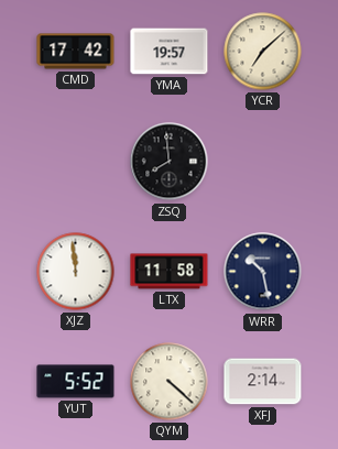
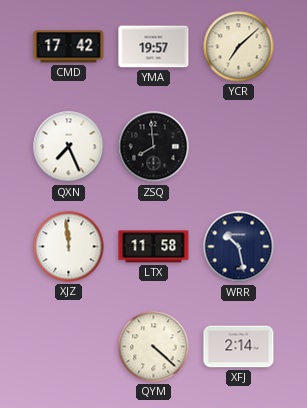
QXN: none -> 7:26
YUT: 5:52 -> none
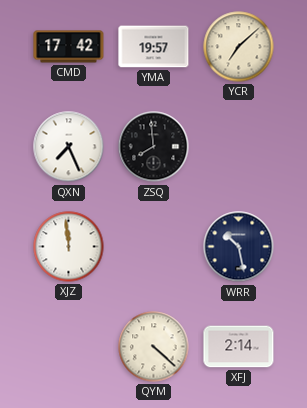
LTX: 11:58 -> none
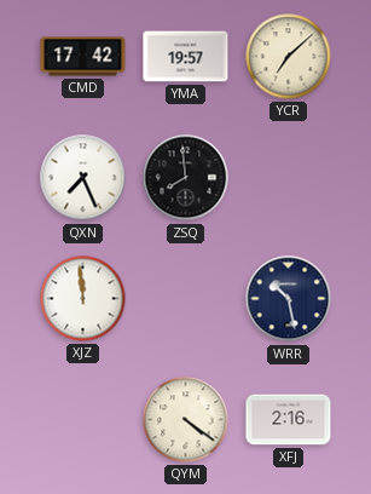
QYM: 4:22 -> 4:21
XFJ: 2:14 -> 2:16
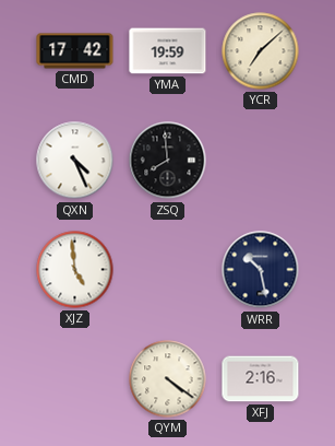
YMA: 19:57 -> 19:59
QXN: 7:26 -> 4:26
XJZ: 11:59 -> 4:59
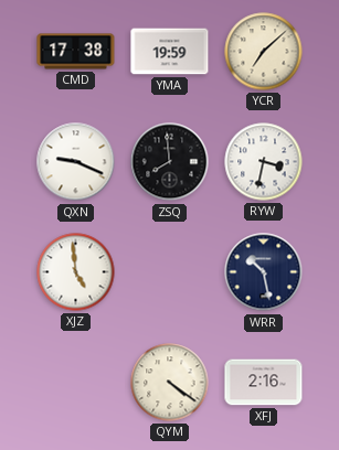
CMD: 17:42 -> 17:38
QXN: 4:26 -> 9:19
RYW: none -> 3:32
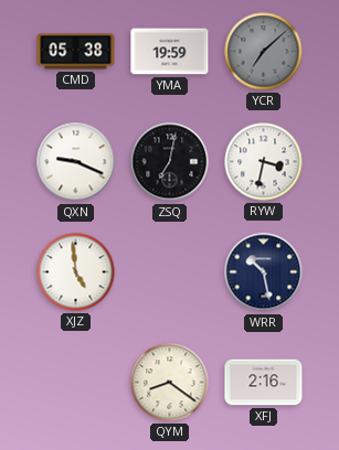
CMD: 17:38 -> 05:38
YCR dial: cream -> grey
ZSQ: 7:59 -> 7:02
QYM: 4:21 -> 8:21
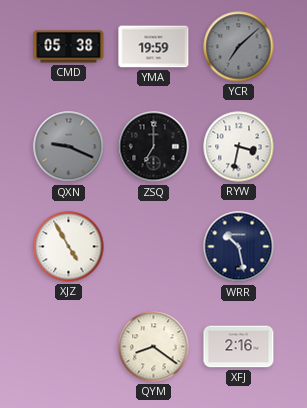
QXN dial: white -> grey
ZSQ: 7:02 -> 7:00
XJZ: 4:59 -> 4:55
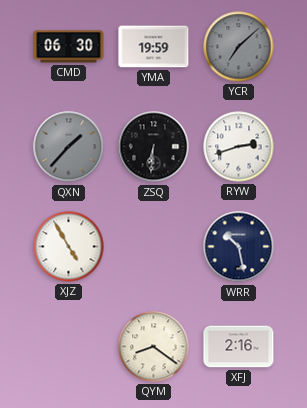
CMD: 05:38 -> 06:30
QXN: 9:19 -> 1:37
ZSQ: 7:00 -> 6:31
RYW: 3:32 -> 2:42
